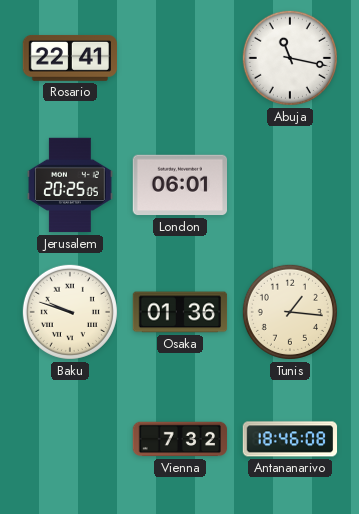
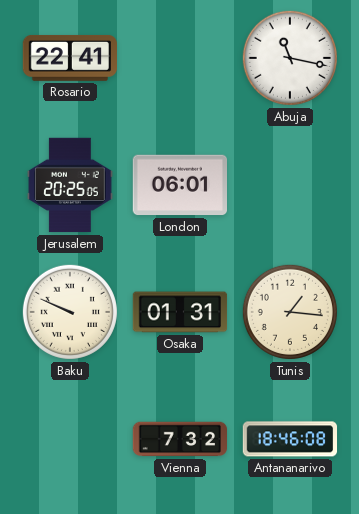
Baku: 9:48 -> 9:49
Osaka: 01:36 -> 01:31
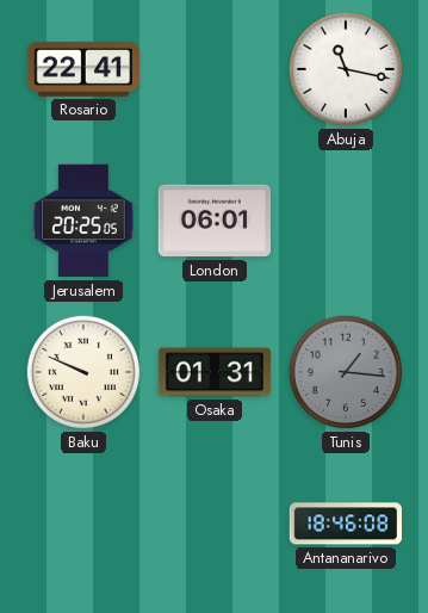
Tunis dial: cream -> grey
Vienna: 7:32 -> none
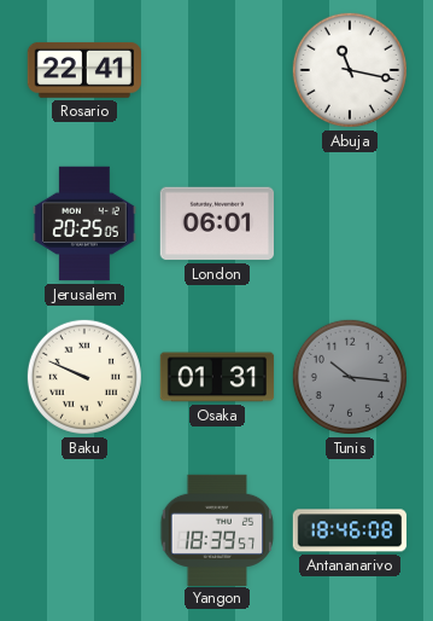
Tunis: 1:16 -> 10:16
Yangon: none -> 18:39
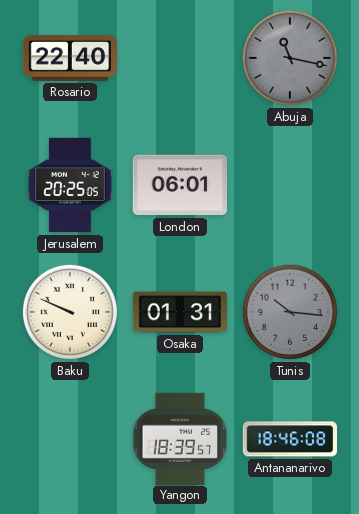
Rosario: 22:41 -> 22:40
Abuja dial: white -> grey
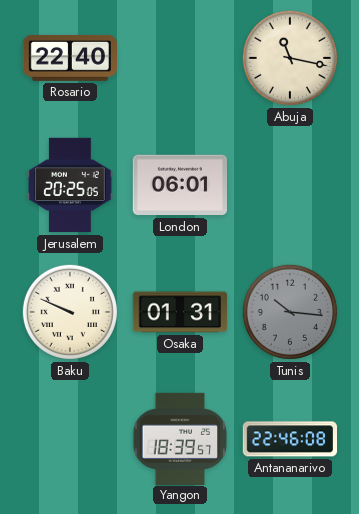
Abuja dial: grey -> cream
Antananarivo: 18:46 -> 22:46
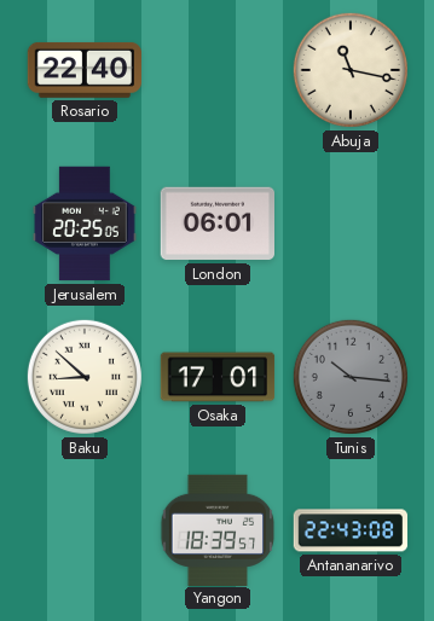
Baku: 9:49 -> 8:52
Osaka: 01:31 -> 17:01
Antananarivo: 22:46 -> 22:43
